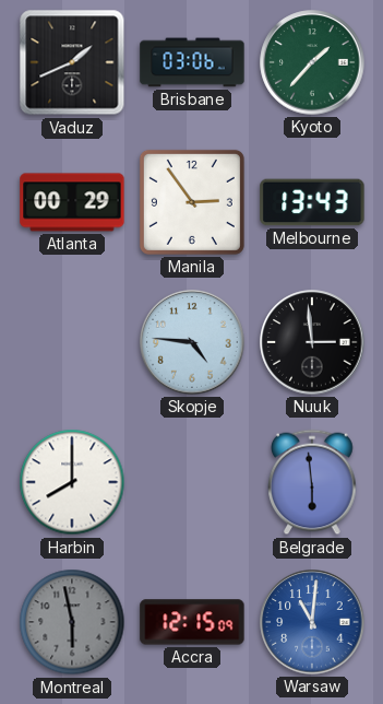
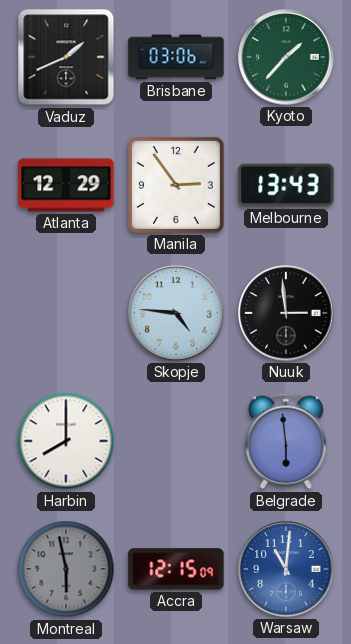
Atlanta: 00:29 -> 12:29
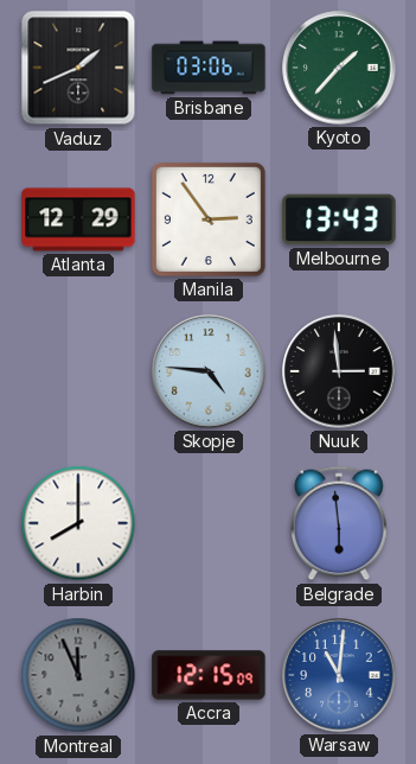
Montreal: 5:58 -> 11:56
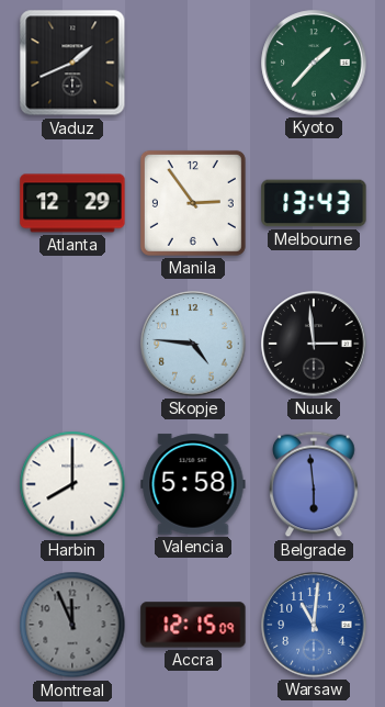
Brisbane: 03:06 -> none
Valencia: none -> 5:58
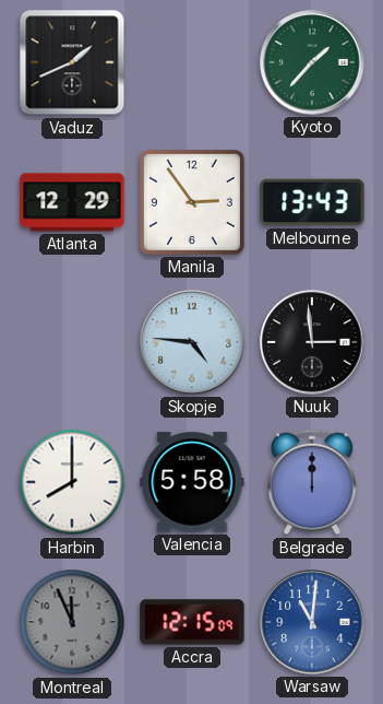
Belgrade: 5:59 -> 12:00
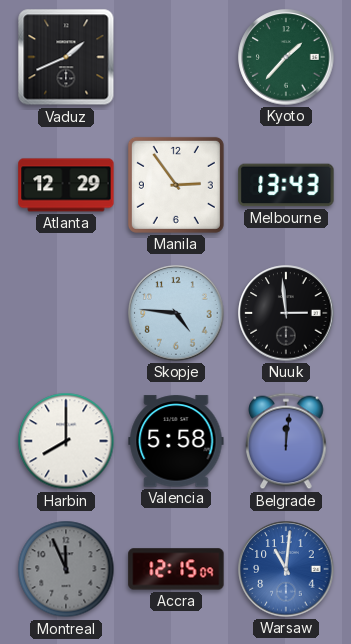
Belgrade: 12:00 -> 12:01
